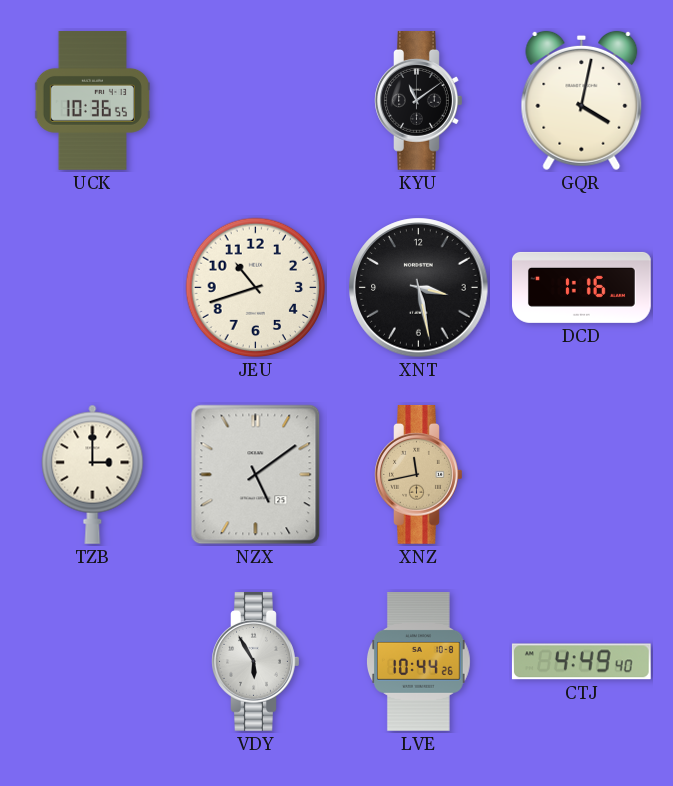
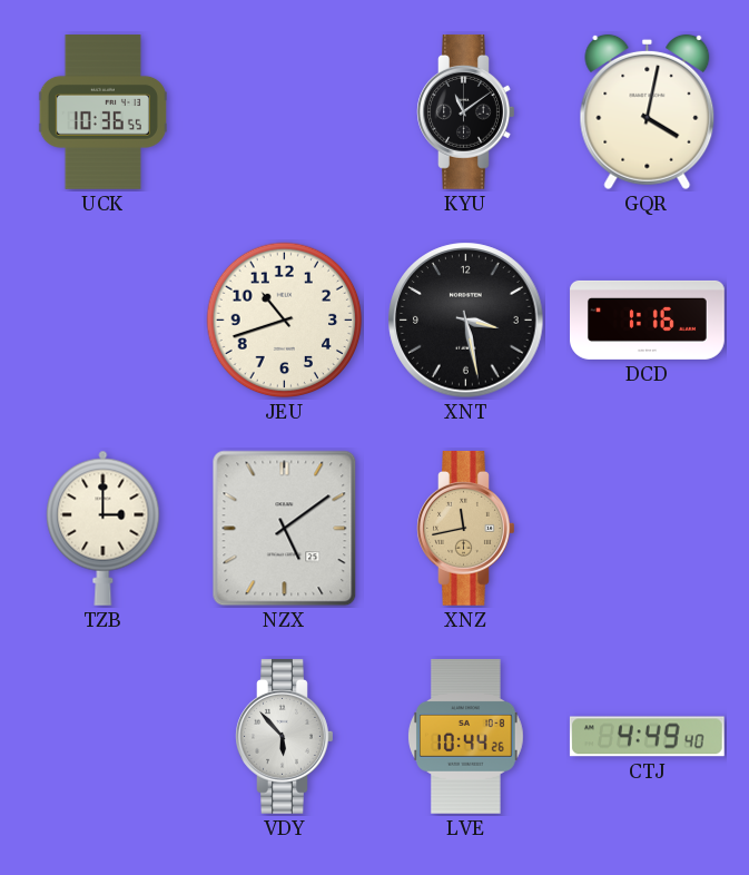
VDY: 5:55 -> 5:53
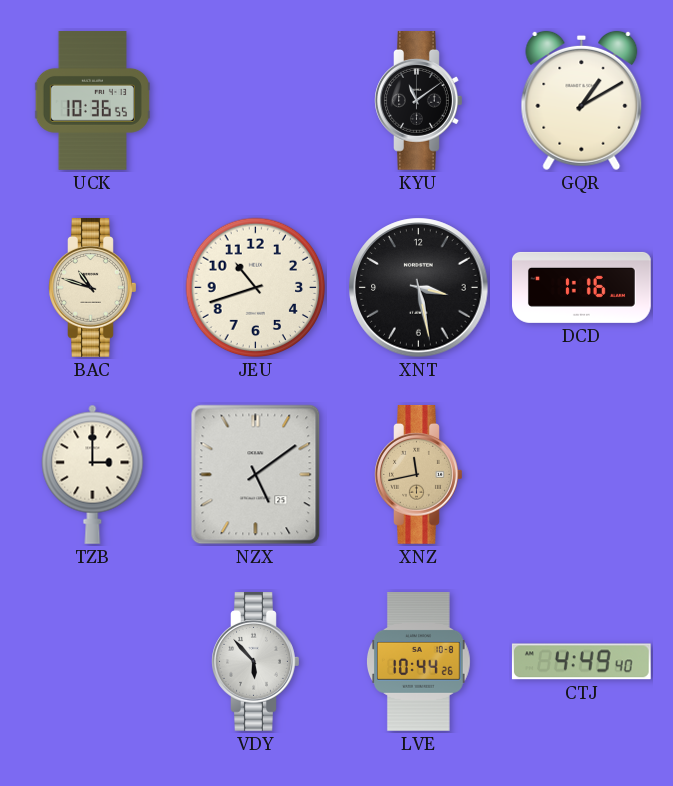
GQR: 4:02 -> 1:10
BAC: none -> 10:48
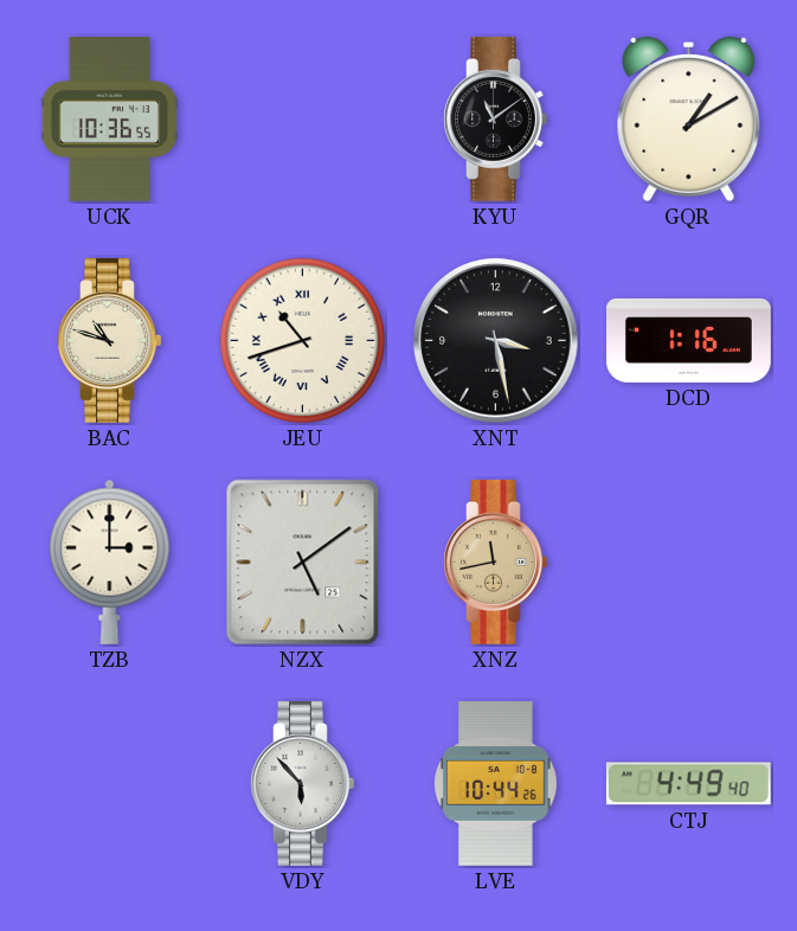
JEU numerals: Arabic -> Roman
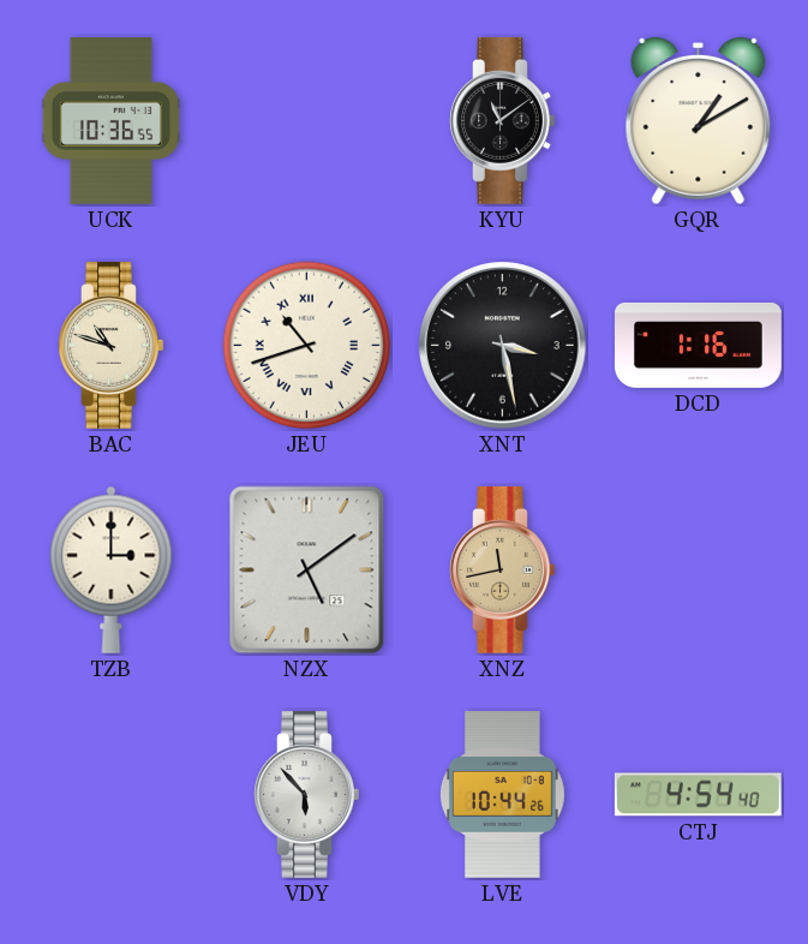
CTJ: 4:49 -> 4:54
